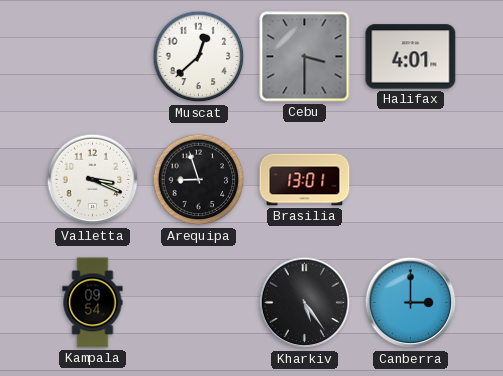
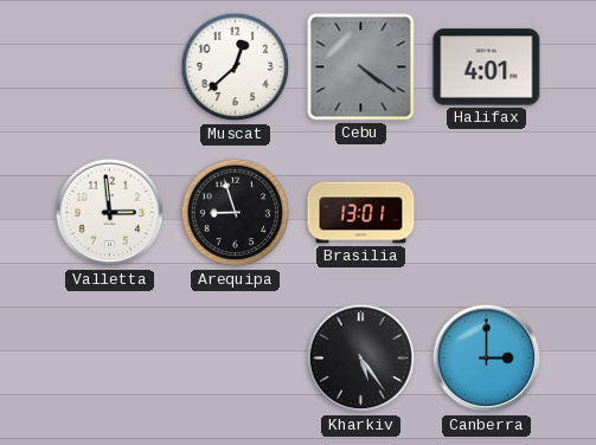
Cebu: 3:30 -> 4:21
Valletta: 3:19 -> 2:59
Kampala: 09:54 -> none
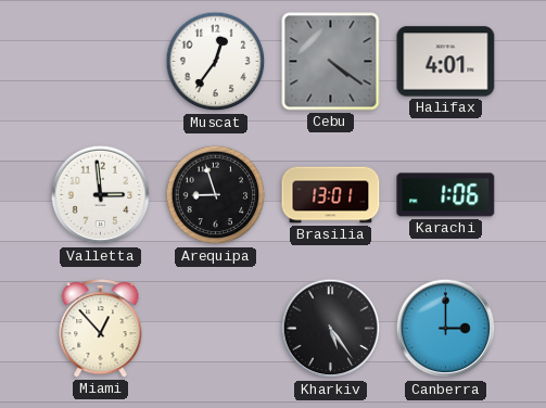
Muscat: 12:38 -> 12:36
Karachi: none -> 1:06
Miami: none -> 12:53
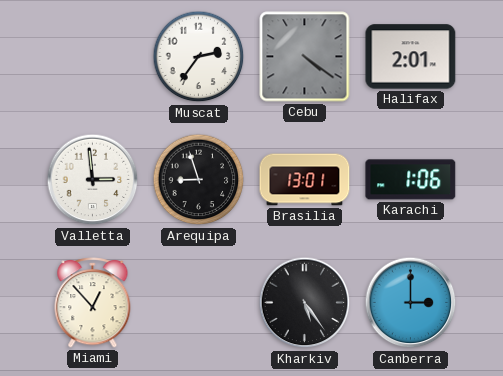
Muscat: 12:36 -> 2:36
Halifax: 4:01 -> 2:01
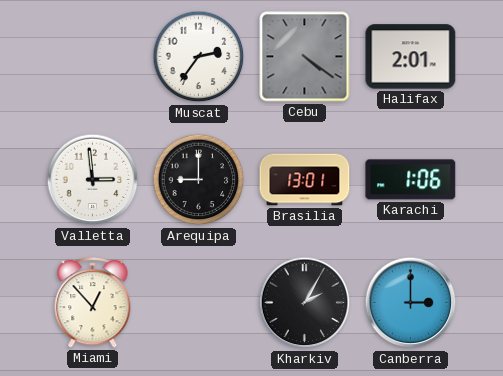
Arequipa: 8:57 -> 9:00
Kharkiv: 5:24 -> 2:05
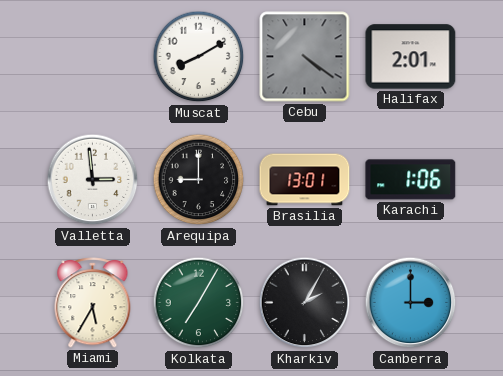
Muscat: 2:36 -> 8:10
Miami: 12:53 -> 5:35
Kolkata: none -> 7:05
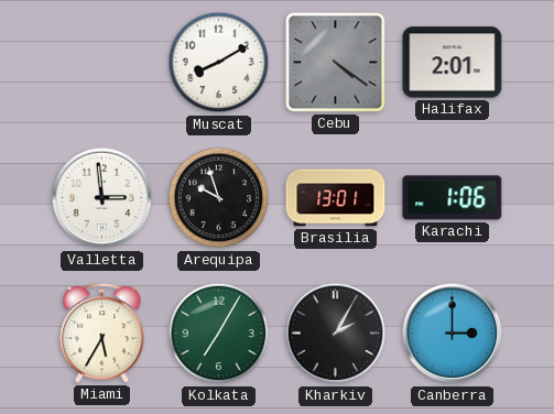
Arequipa: 9:00 -> 9:57
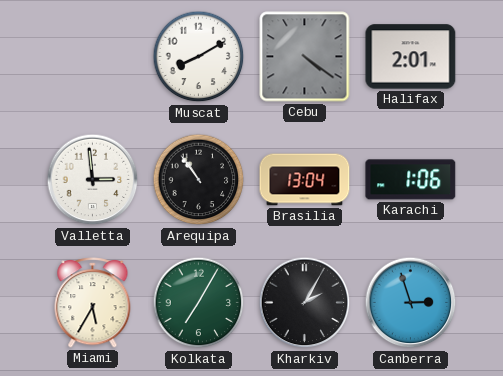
Arequipa: 9:57 -> 10:54
Brasilia: 13:01 -> 13:04
Canberra: 3:00 -> 2:57
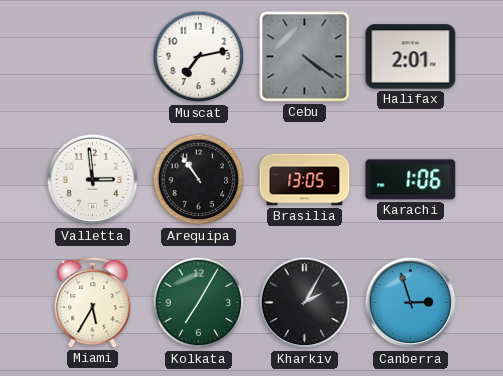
Muscat: 8:10 -> 7:13
Brasilia: 13:04 -> 13:05
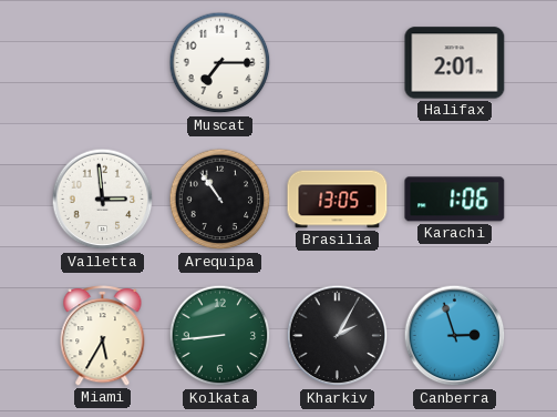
Muscat: 7:13 -> 7:15
Cebu: 4:21 -> none
Kolkata: 7:05 -> 8:44
